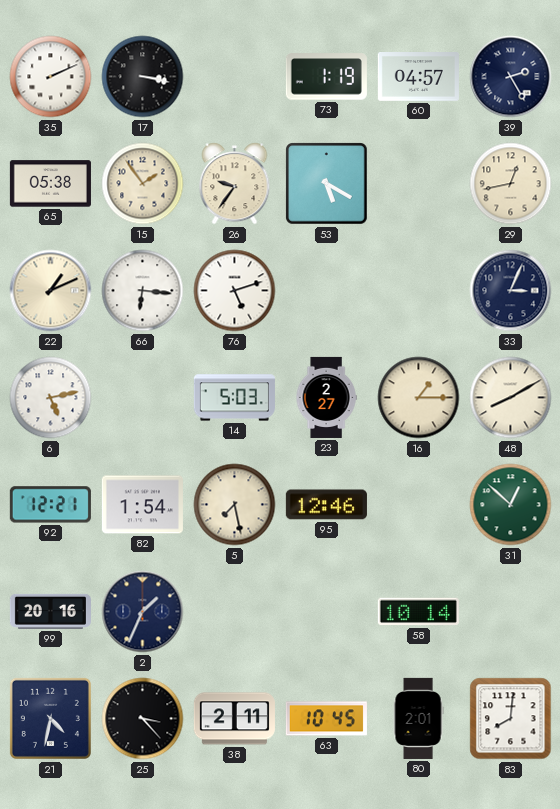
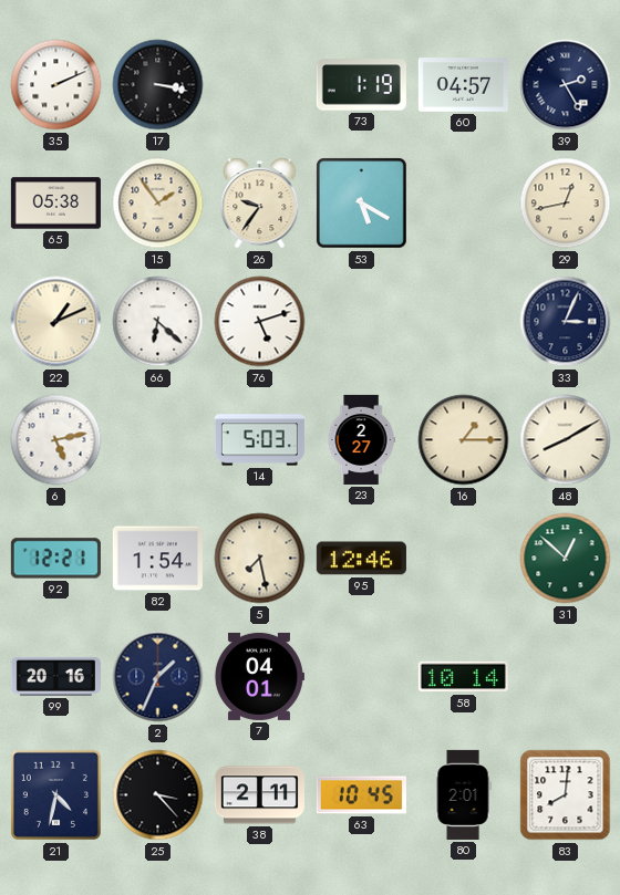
66: 6:16 -> 6:22
7: none -> 04:01
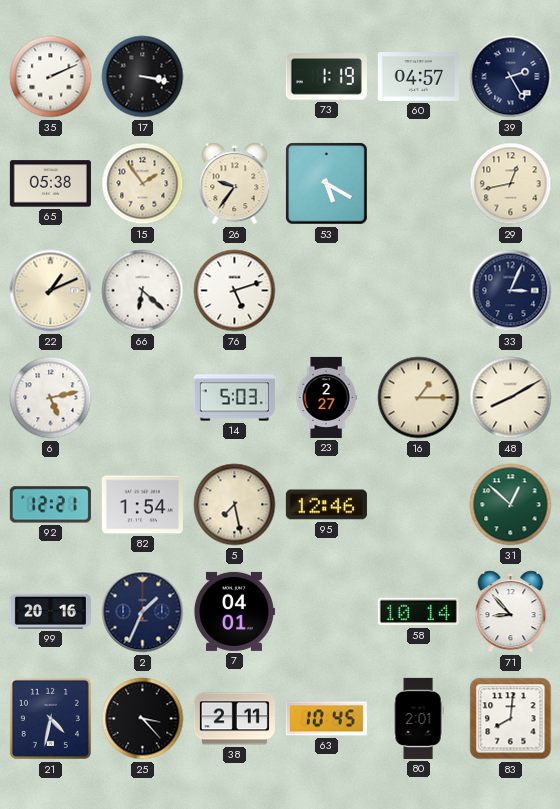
71: none -> 8:53
